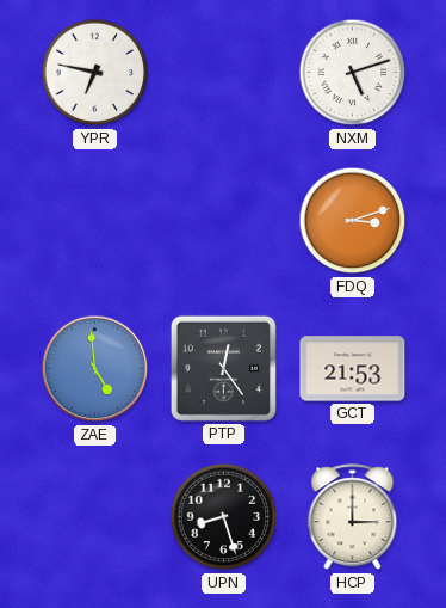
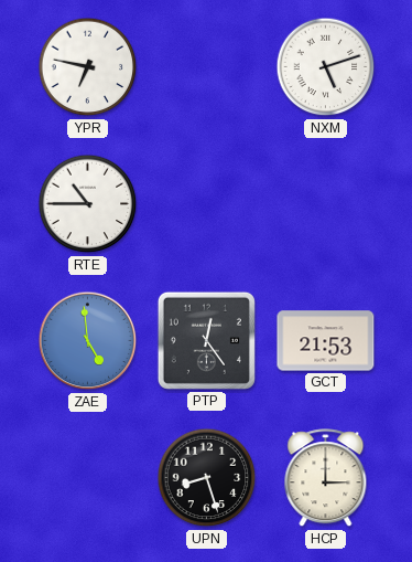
RTE: none -> 10:45
FDQ: 3:12 -> none
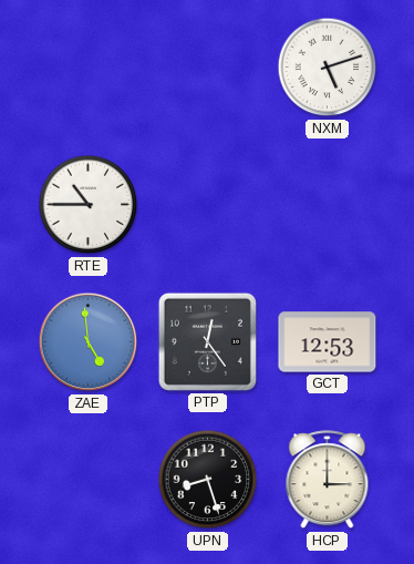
YPR: 6:47 -> none
GCT: 21:53 -> 12:53
